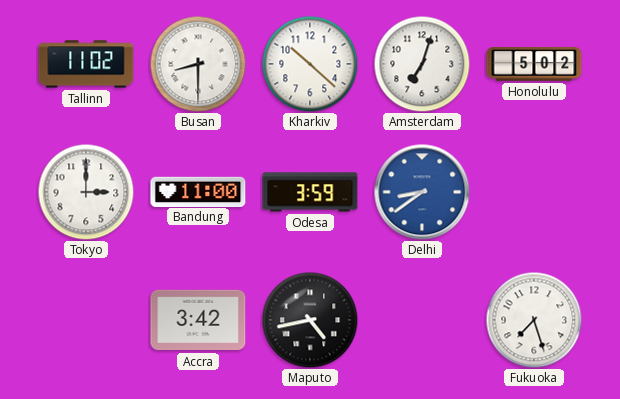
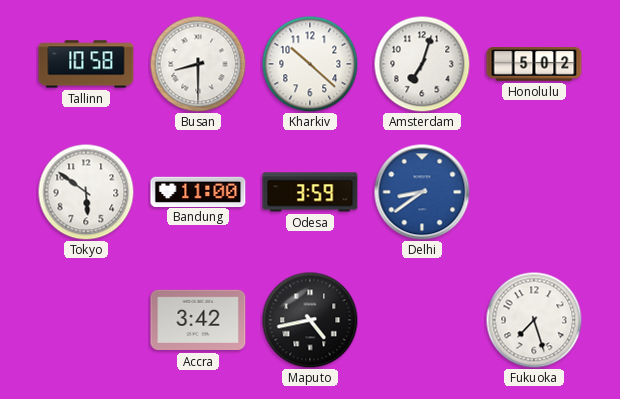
Tallinn: 11:02 -> 10:58
Tokyo: 3:00 -> 5:51
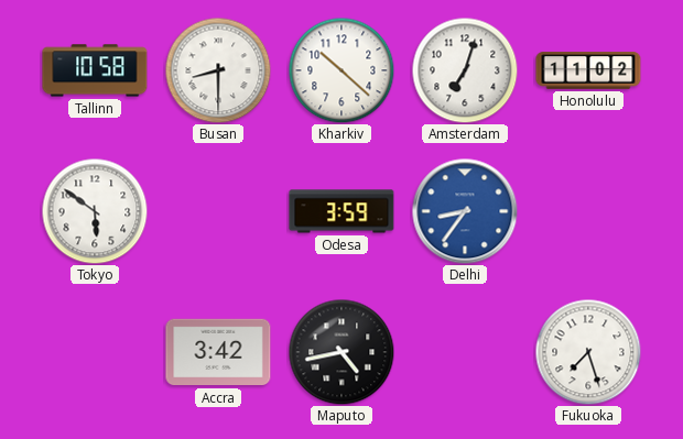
Honolulu: 5:02 -> 11:02
Bandung: 11:00 -> none
Delhi: 8:39 -> 8:36
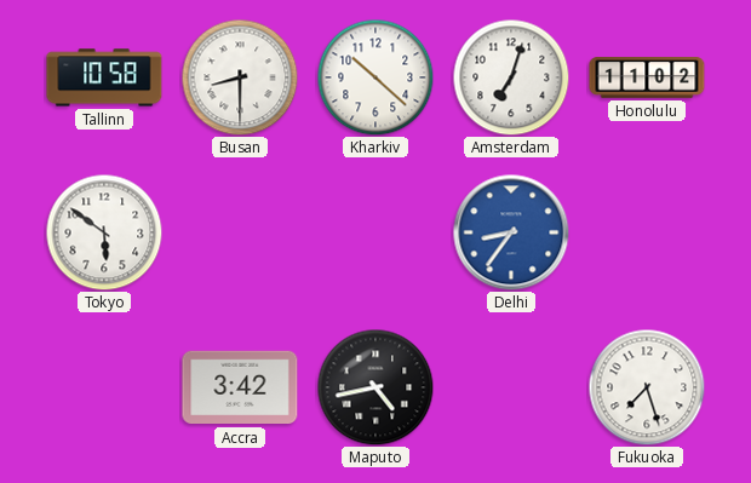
Odesa: 3:59 -> none
